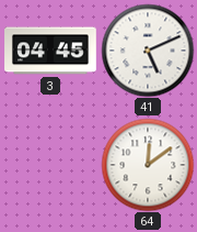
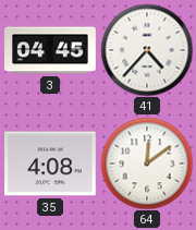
41: 5:11 -> 4:37
35: none -> 4:08
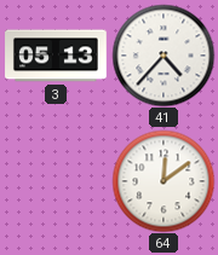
3: 04:45 -> 05:13
35: 4:08 -> none
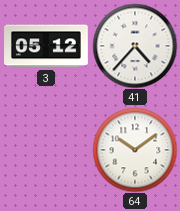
3: 05:13 -> 05:12
64: 12:09 -> 10:09
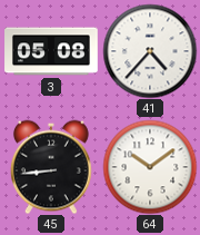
3: 05:12 -> 05:08
45: none -> 8:44
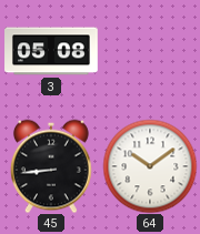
41: 4:37 -> none
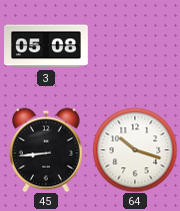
64: 10:09 -> 10:18
